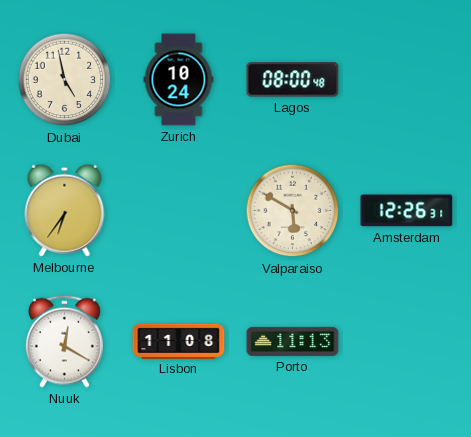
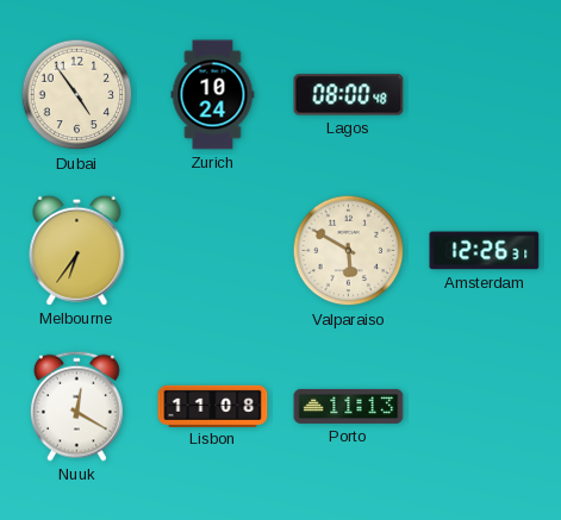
Dubai: 4:58 -> 4:54
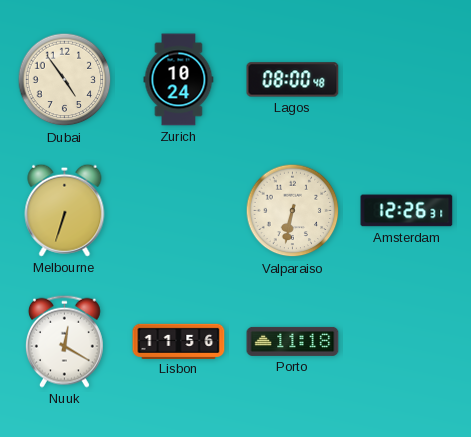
Melbourne: 6:36 -> 6:33
Valparaiso: 5:50 -> 6:32
Lisbon: 11:08 -> 11:56
Porto: 11:13 -> 11:18
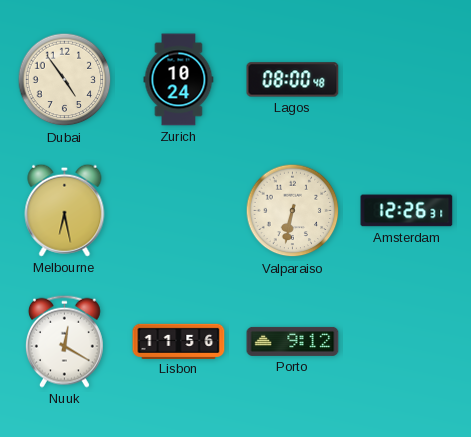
Melbourne: 6:33 -> 6:28
Porto: 11:18 -> 9:12
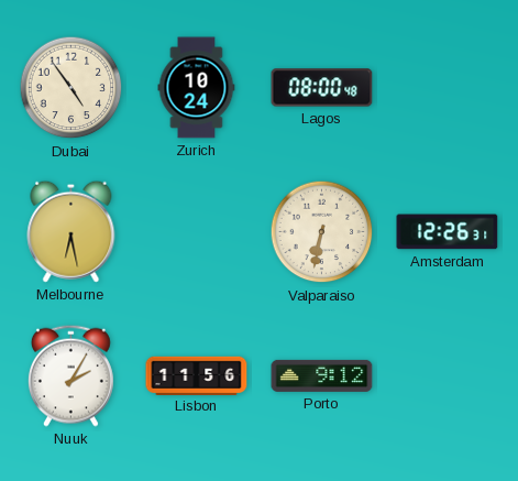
Nuuk: 12:20 -> 2:05
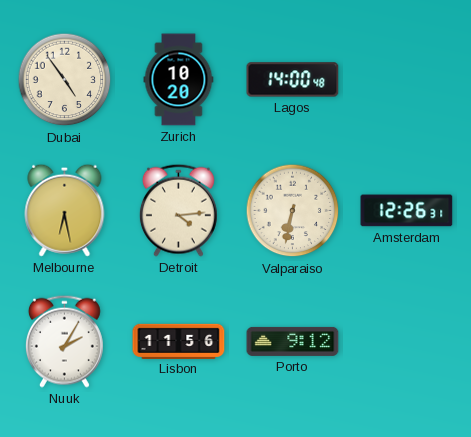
Zurich: 10:24 -> 10:20
Lagos: 08:00 -> 14:00
Detroit: none -> 4:14
